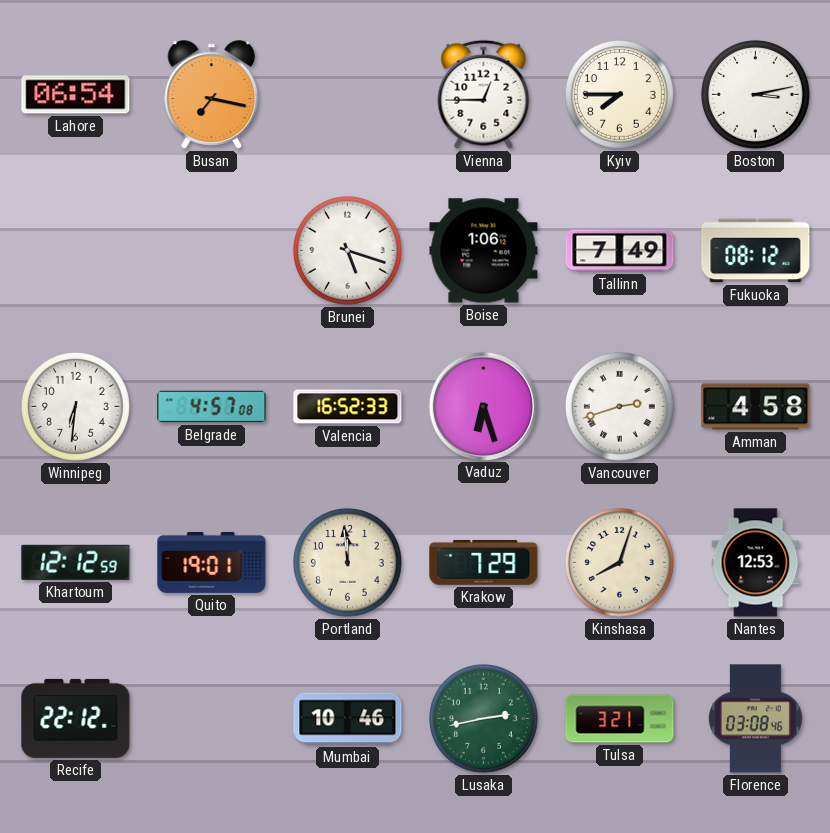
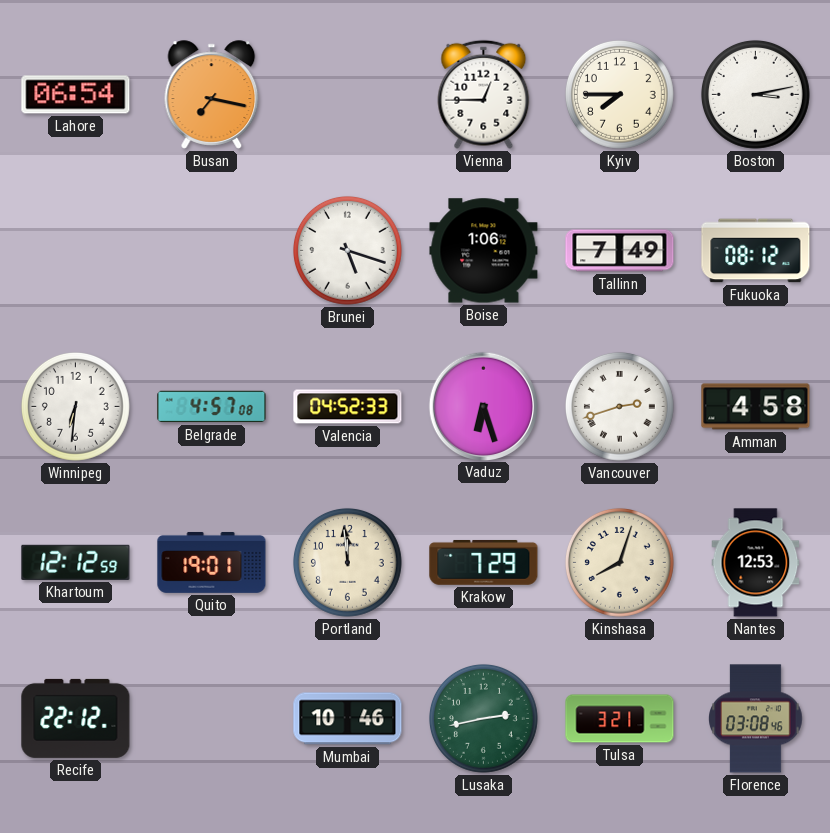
Valencia: 16:52 -> 04:52
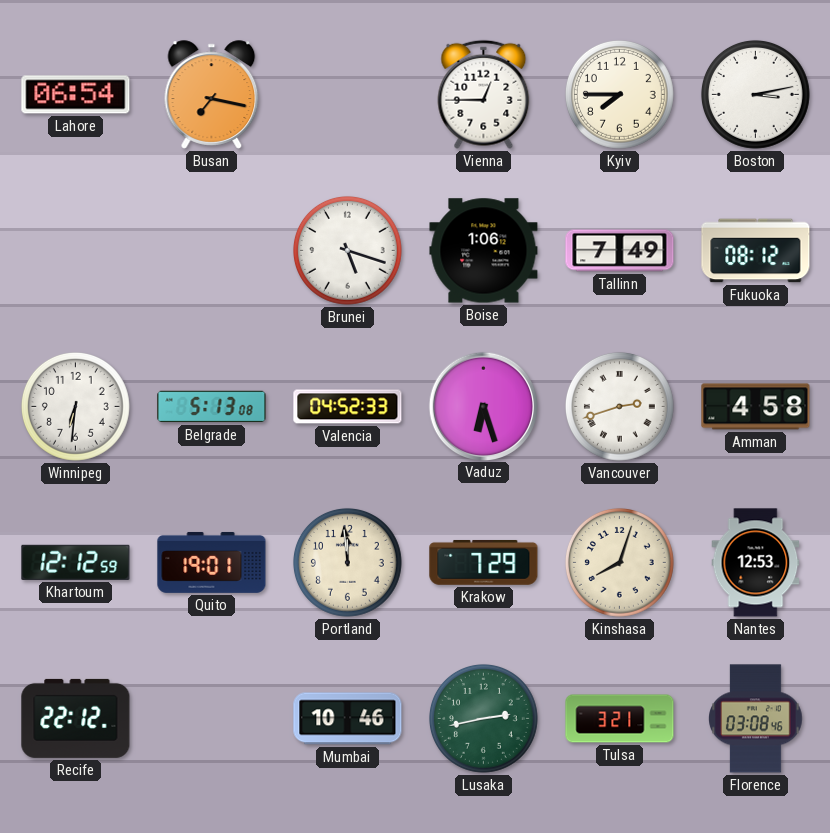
Belgrade: 4:57 -> 5:13
